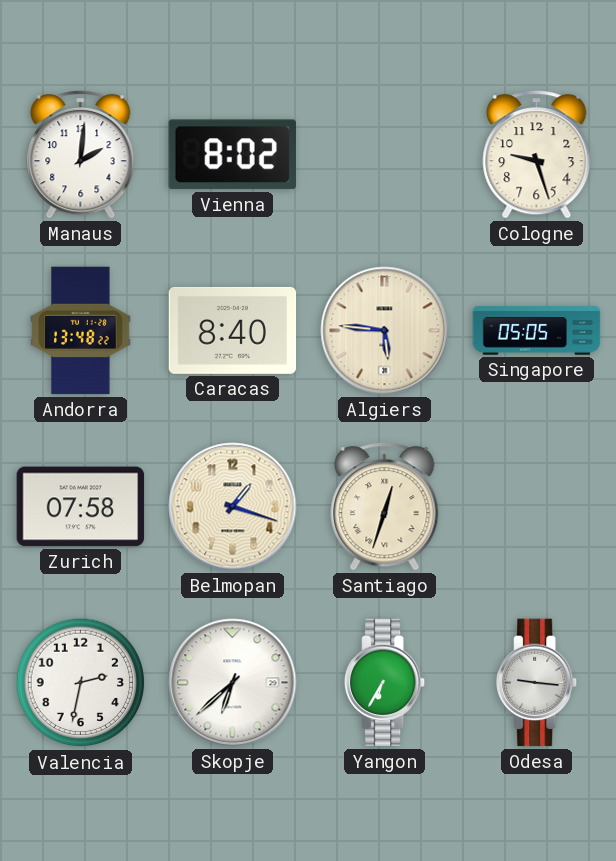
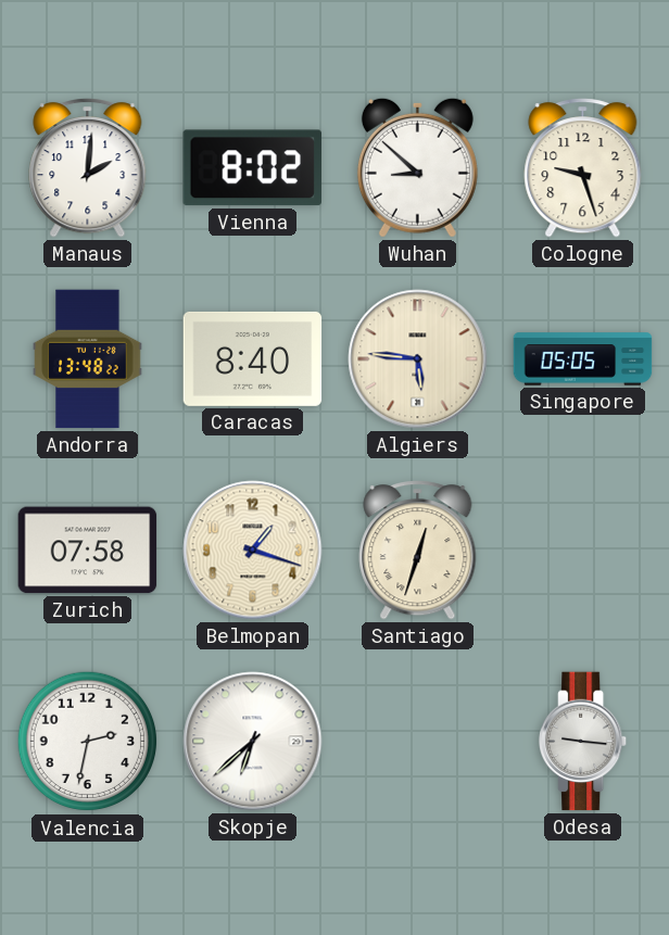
Wuhan: none -> 8:52
Yangon: 6:35 -> none
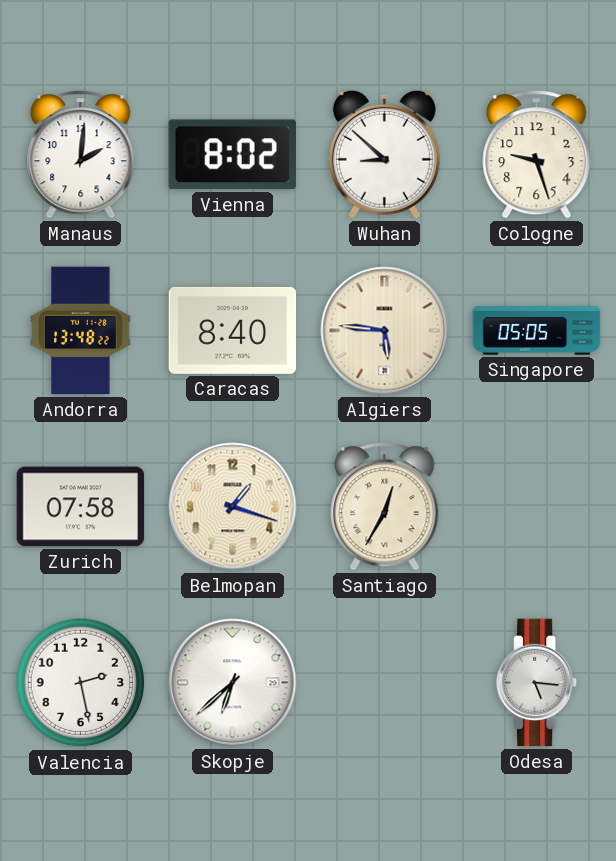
Santiago: 12:33 -> 12:35
Valencia: 2:32 -> 2:28
Odesa: 9:16 -> 5:16
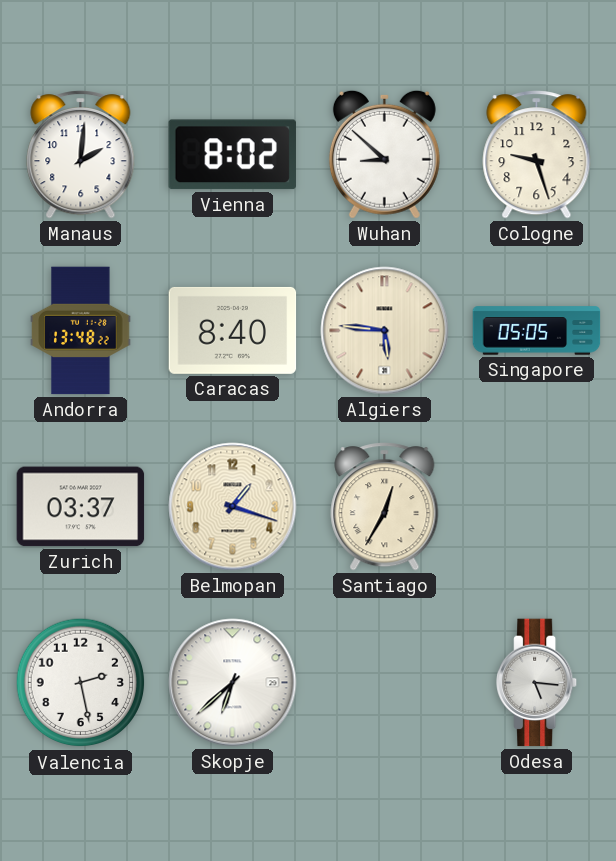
Zurich: 07:58 -> 03:37
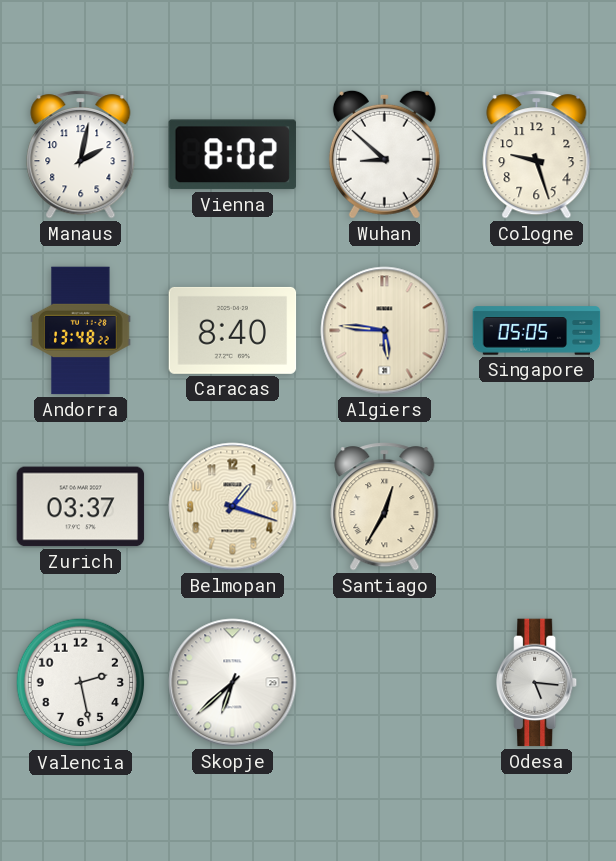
Manaus: 2:01 -> 2:02
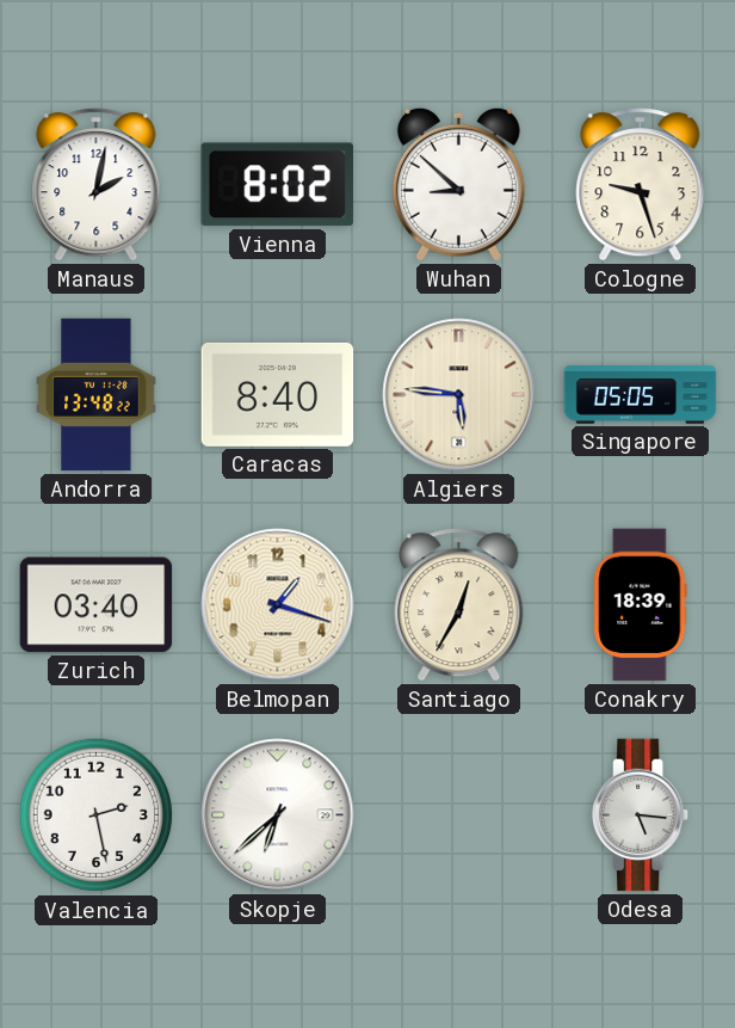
Zurich: 03:37 -> 03:40
Conakry: none -> 18:39
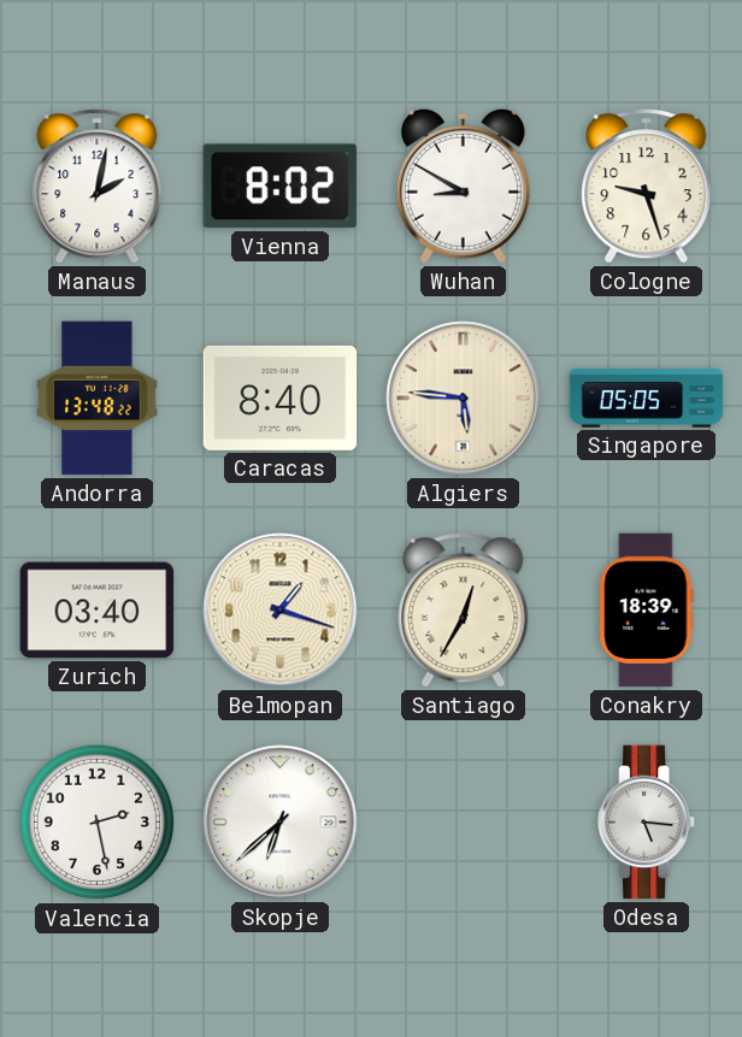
Wuhan: 8:52 -> 8:50
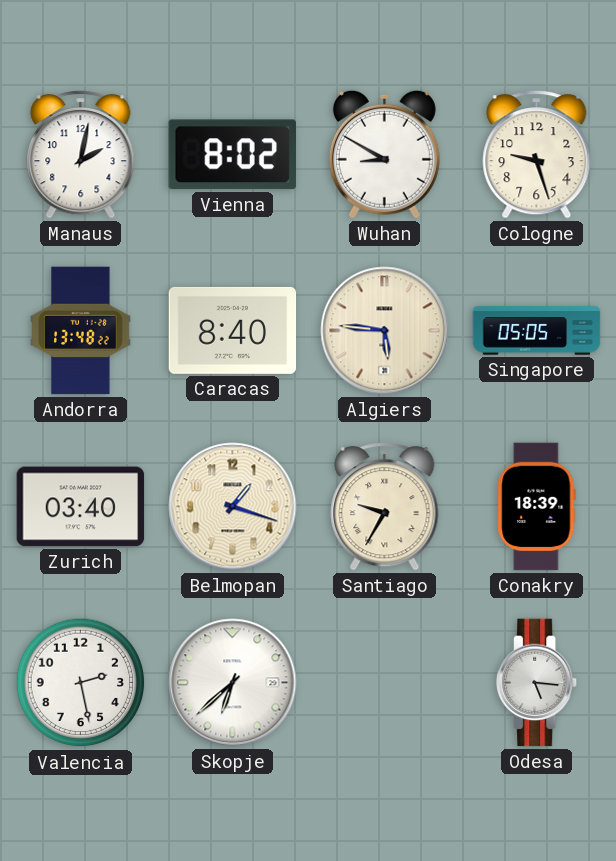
Santiago: 12:35 -> 9:35
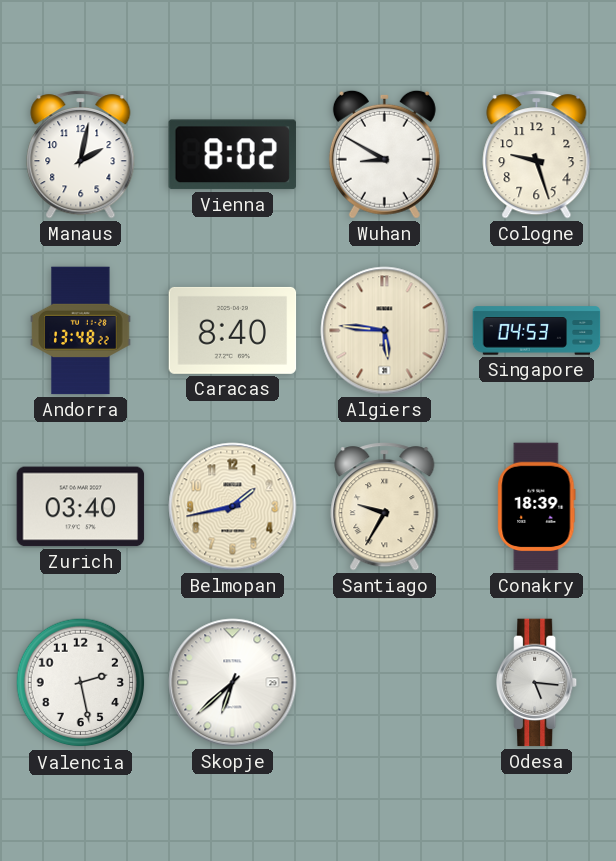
Singapore: 05:05 -> 04:53
Belmopan: 1:18 -> 1:43
